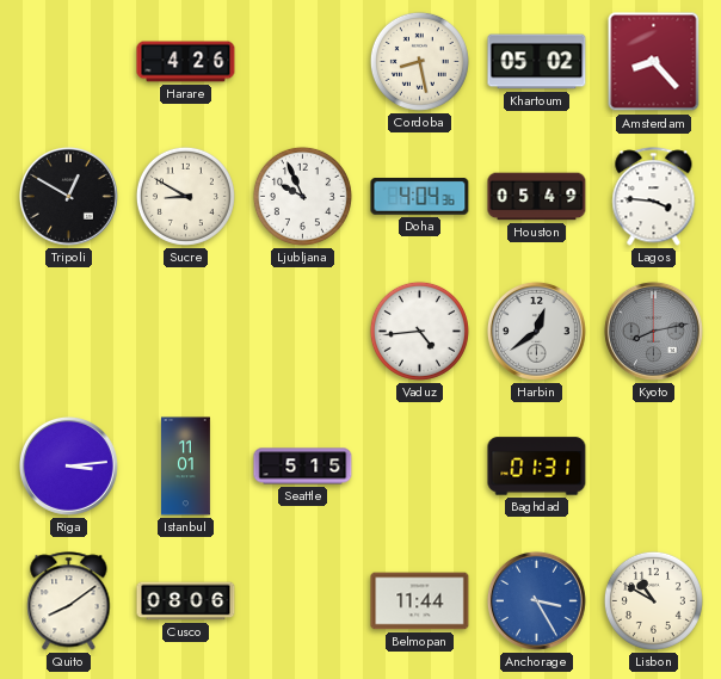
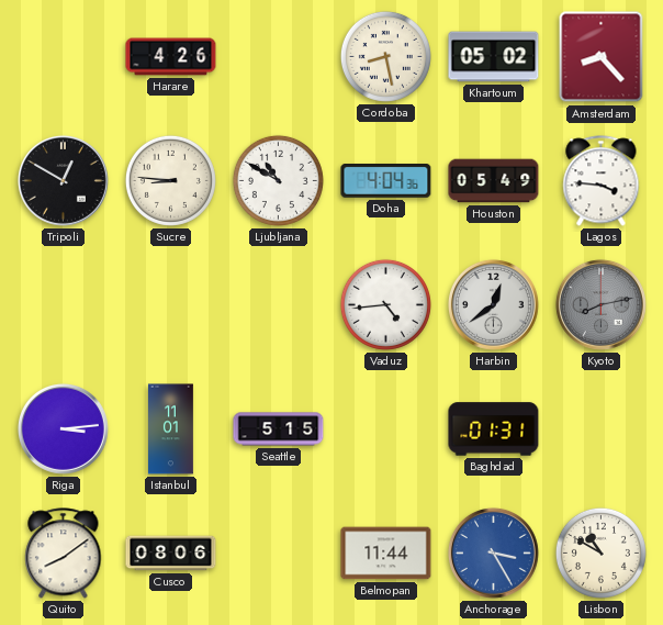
Sucre: 8:50 -> 8:46
Ljubljana: 9:56 -> 10:50
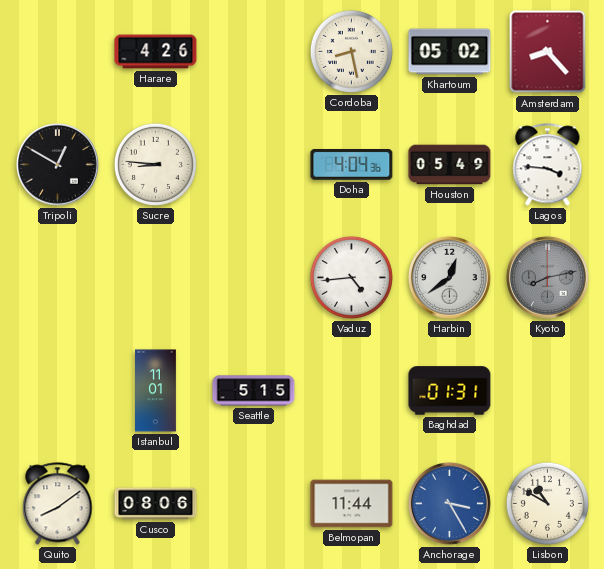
Ljubljana: 10:50 -> none
Riga: 3:14 -> none
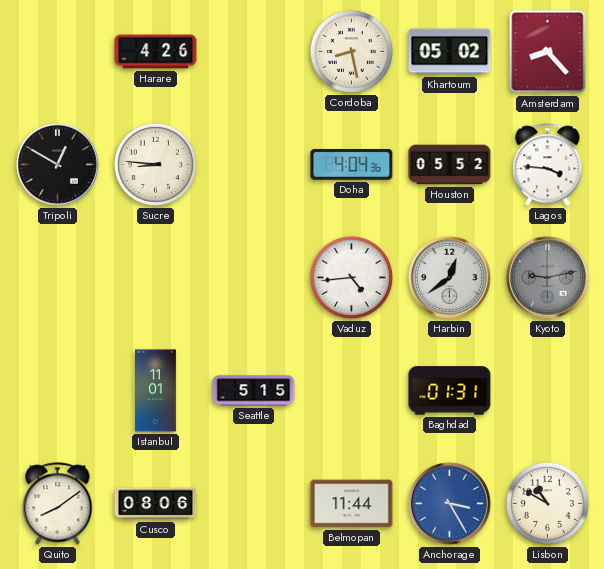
Houston: 05:49 -> 05:52
Kyoto: 8:13 -> 9:13
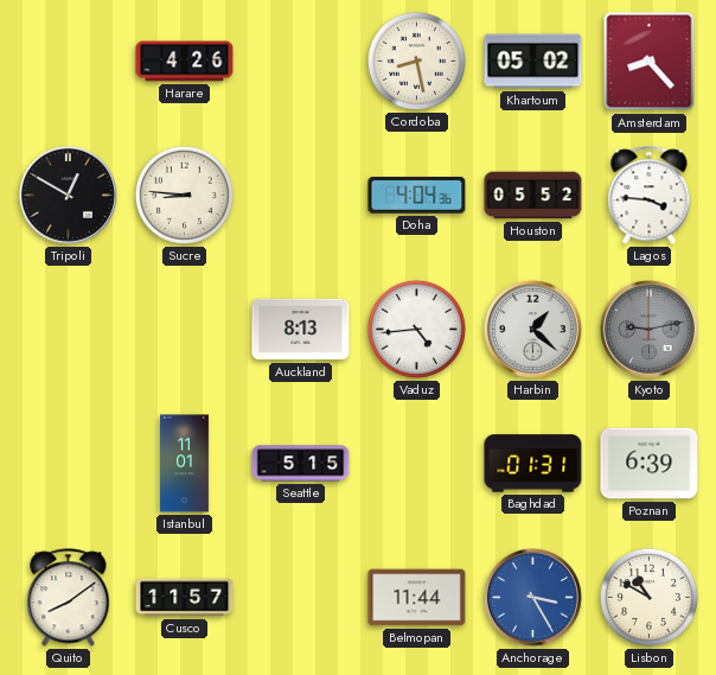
Auckland: none -> 8:13
Harbin: 12:39 -> 1:22
Poznan: none -> 6:39
Cusco: 08:06 -> 11:57
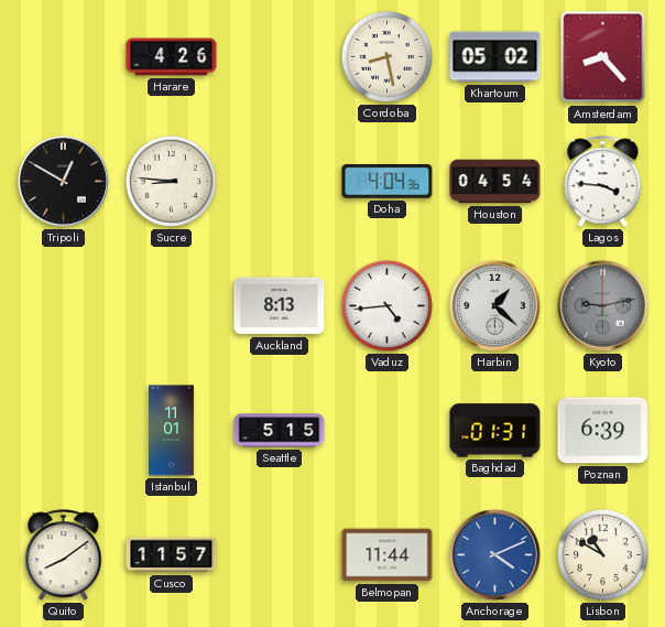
Houston: 05:52 -> 04:54
Anchorage: 3:25 -> 4:11
